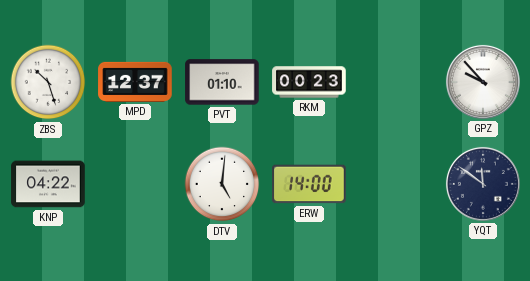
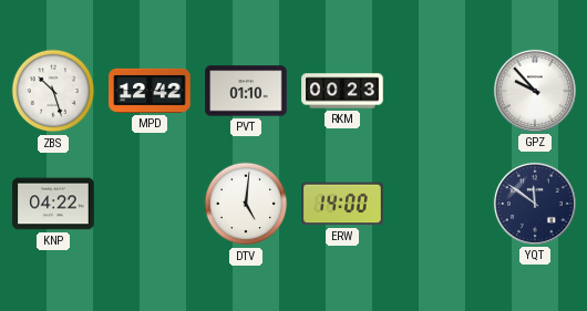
MPD: 12:37 -> 12:42
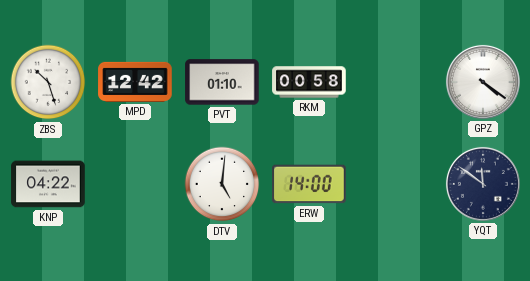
RKM: 00:23 -> 00:58
GPZ: 9:53 -> 4:21
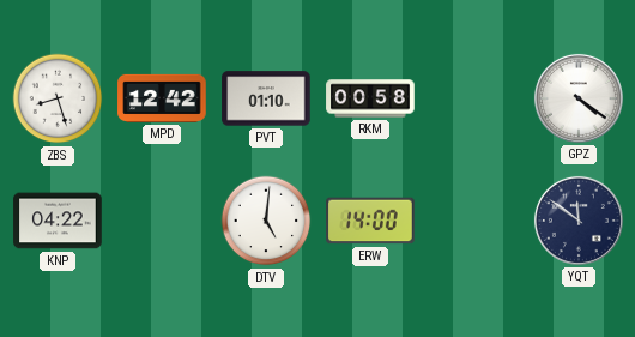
ZBS: 10:27 -> 8:27
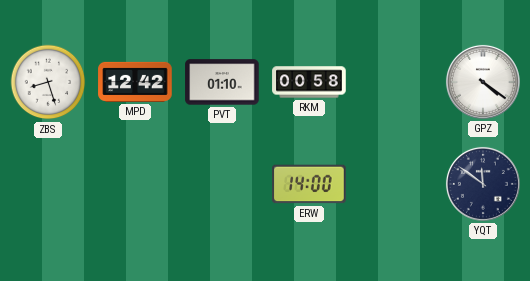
KNP: 04:22 -> none
DTV: 5:01 -> none
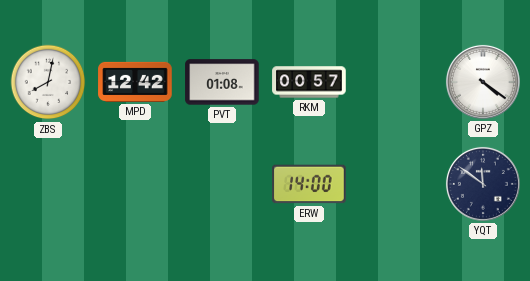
ZBS: 8:27 -> 8:02
PVT: 01:10 -> 01:08
RKM: 00:58 -> 00:57
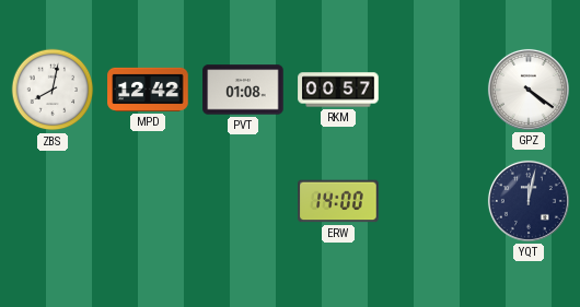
YQT: 11:51 -> 12:02
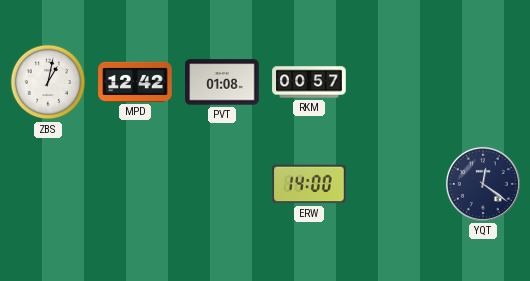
ZBS: 8:02 -> 1:02
GPZ: 4:21 -> none
YQT: 12:02 -> 12:21
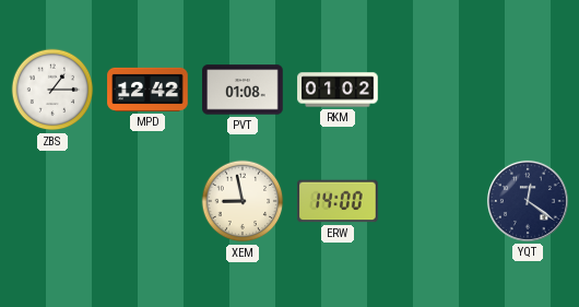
ZBS: 1:02 -> 1:15
RKM: 00:57 -> 01:02
XEM: none -> 8:58
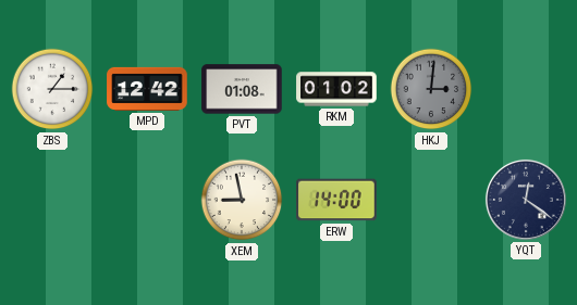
HKJ: none -> 3:01
